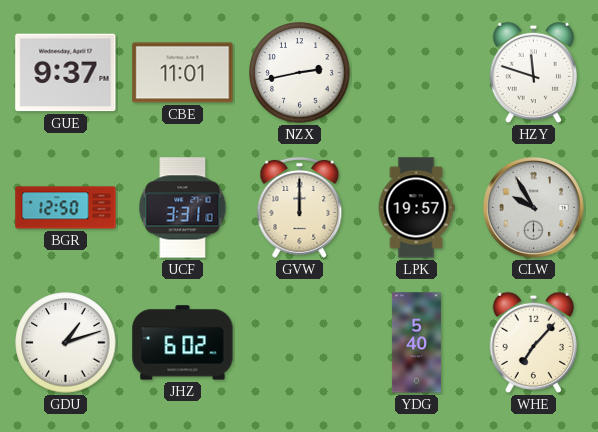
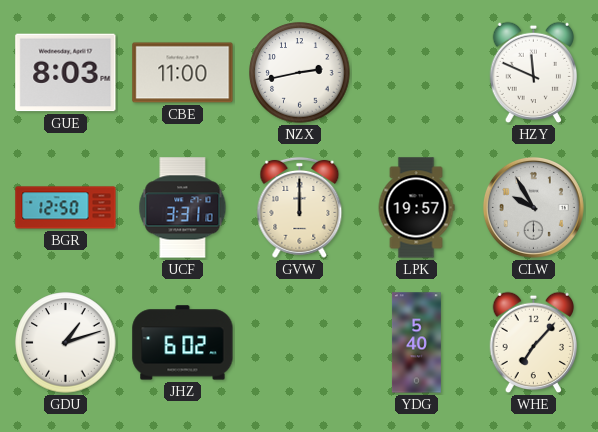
GUE: 9:37 -> 8:03
CBE: 11:01 -> 11:00
HZY: 11:48 -> 11:49
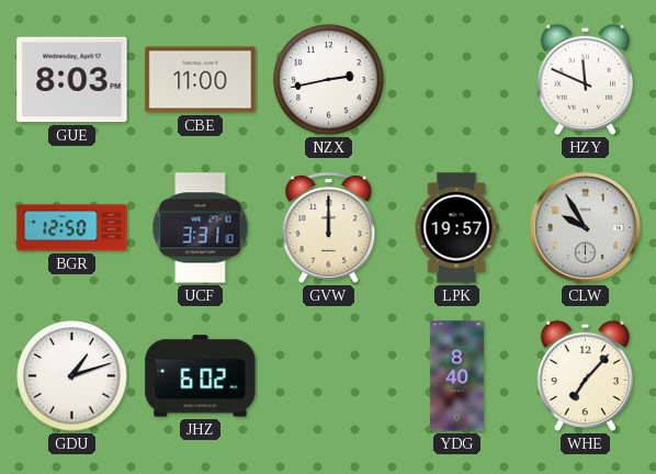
YDG: 5:40 -> 8:40
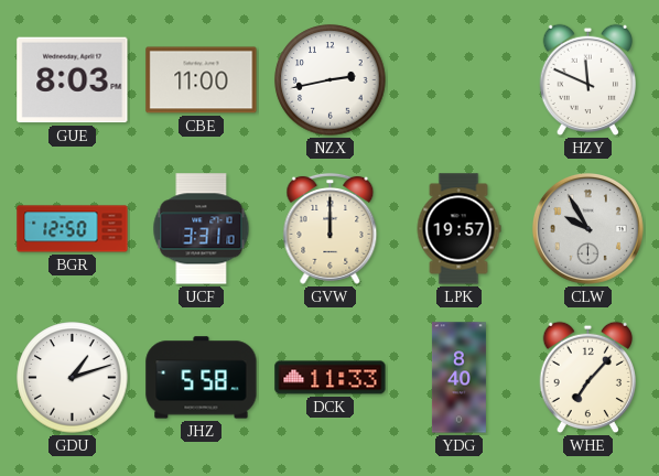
JHZ: 6:02 -> 5:58
DCK: none -> 11:33
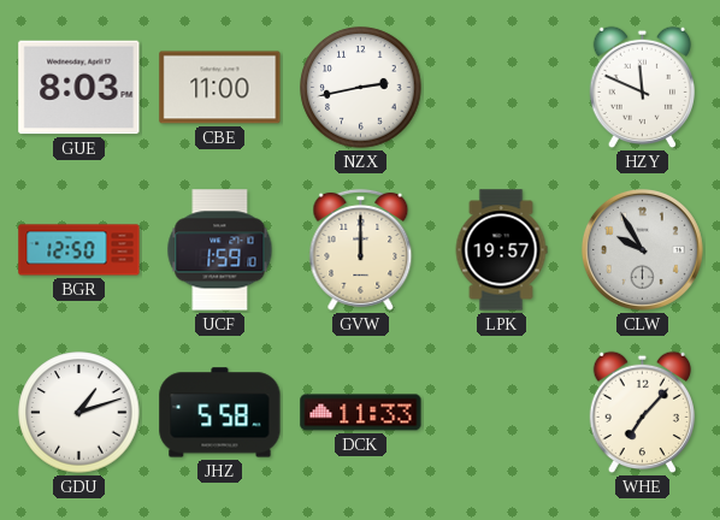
UCF: 3:31 -> 1:59
YDG: 8:40 -> none
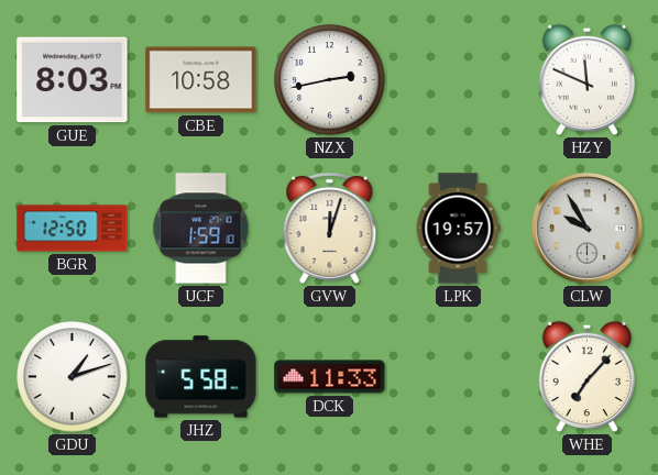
CBE: 11:00 -> 10:58
GVW: 12:00 -> 12:03
